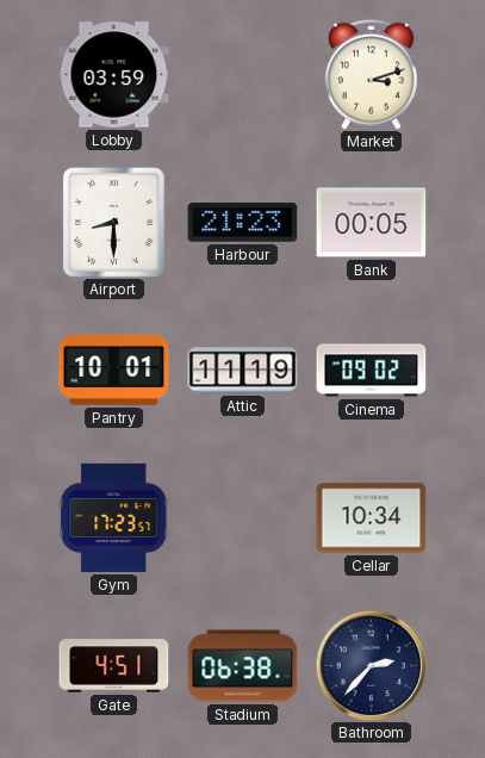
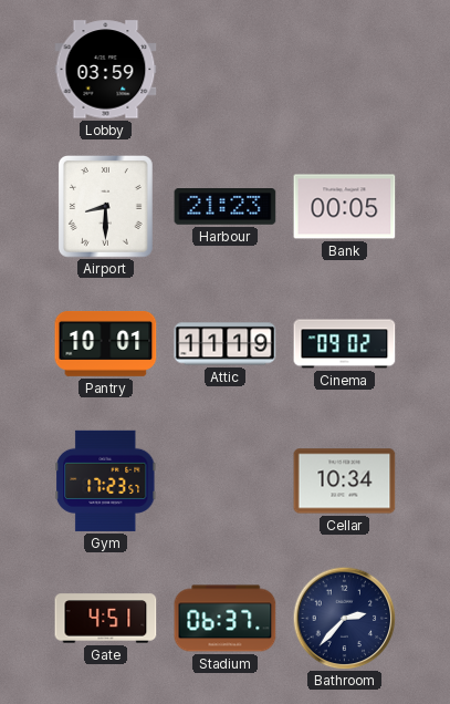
Market: 3:12 -> none
Stadium: 06:38 -> 06:37
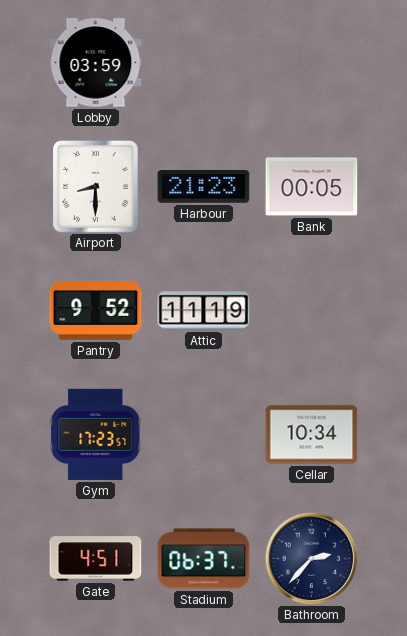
Pantry: 10:01 -> 9:52
Cinema: 09:02 -> none
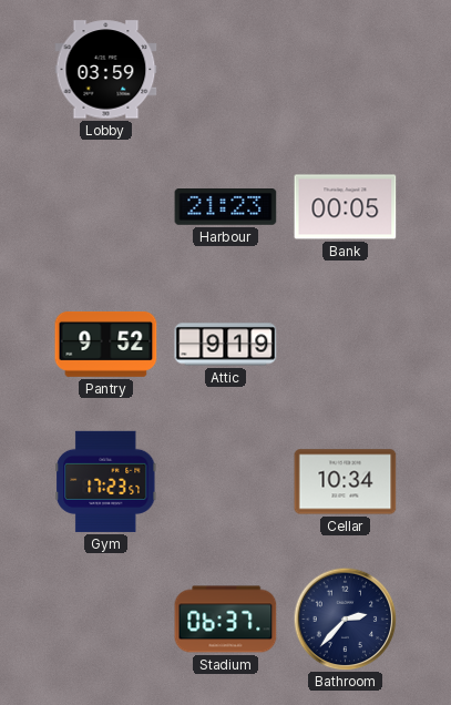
Airport: 8:30 -> none
Attic: 11:19 -> 9:19
Gate: 4:51 -> none
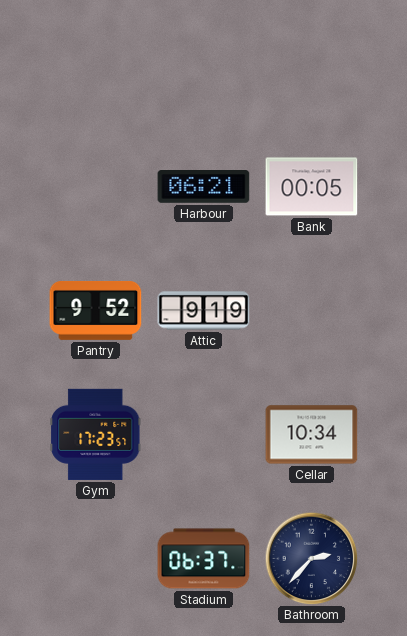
Lobby: 03:59 -> none
Harbour: 21:23 -> 06:21
